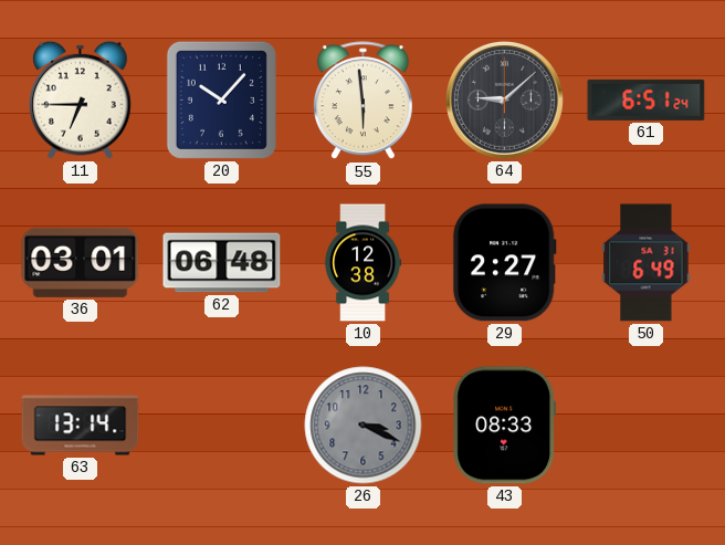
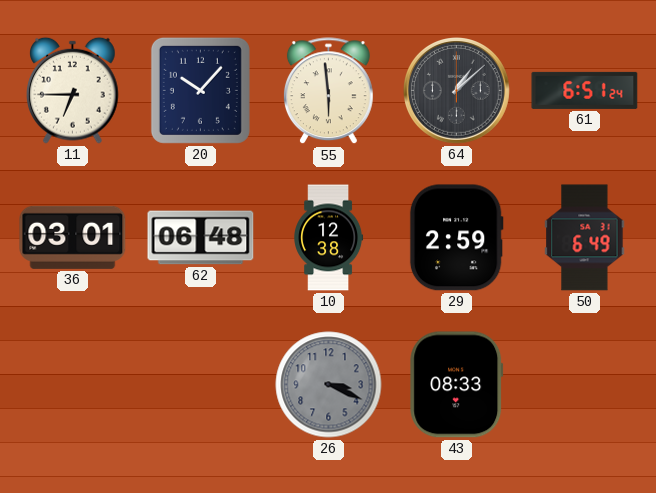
64: 9:08 -> 1:08
29: 2:27 -> 2:59
63: 13:14 -> none
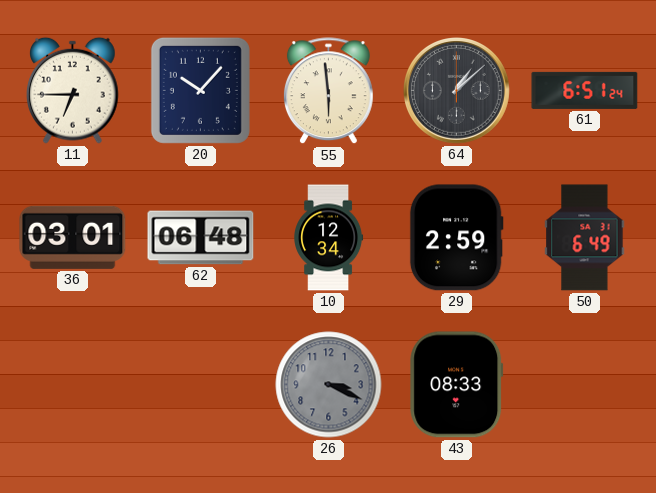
10: 12:38 -> 12:34
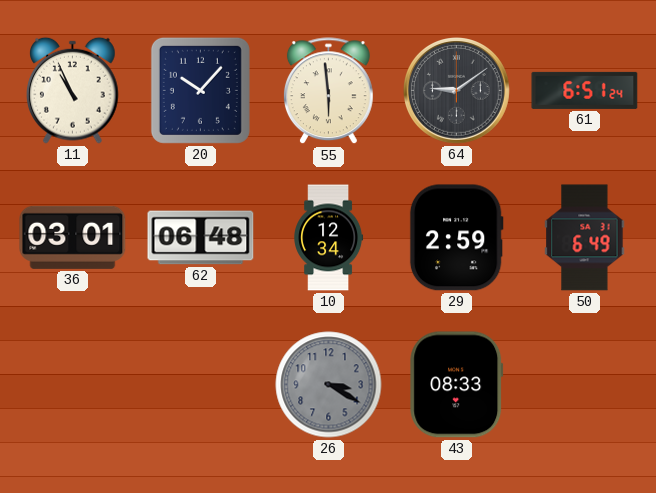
11: 6:45 -> 10:56
64: 1:08 -> 9:09
26: 3:19 -> 3:20
